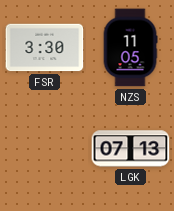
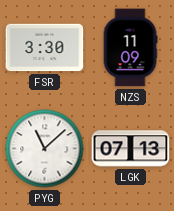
NZS: 11:05 -> 11:09
PYG: none -> 11:08
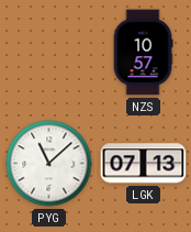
FSR: 3:30 -> none
NZS: 11:09 -> 10:57
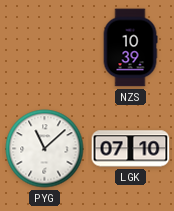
NZS: 10:57 -> 10:39
LGK: 07:13 -> 07:10
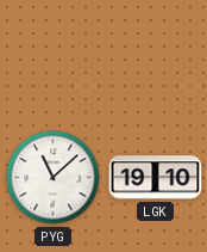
NZS: 10:39 -> none
LGK: 07:10 -> 19:10
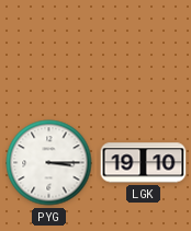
PYG: 11:08 -> 3:15
